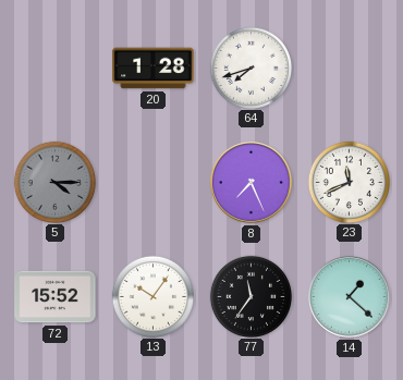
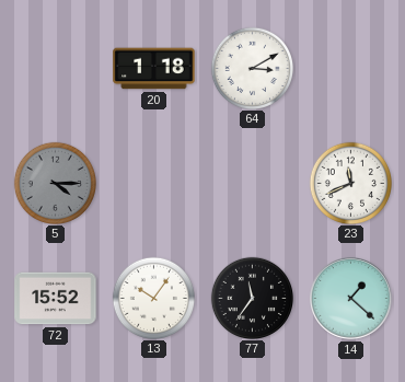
20: 1:28 -> 1:18
64: 7:42 -> 3:10
8: 7:26 -> none
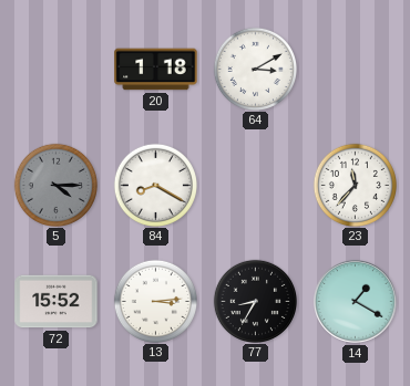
84: none -> 8:20
23: 11:41 -> 11:37
13: 10:06 -> 3:14
77: 11:36 -> 8:35
14: 1:22 -> 1:20
